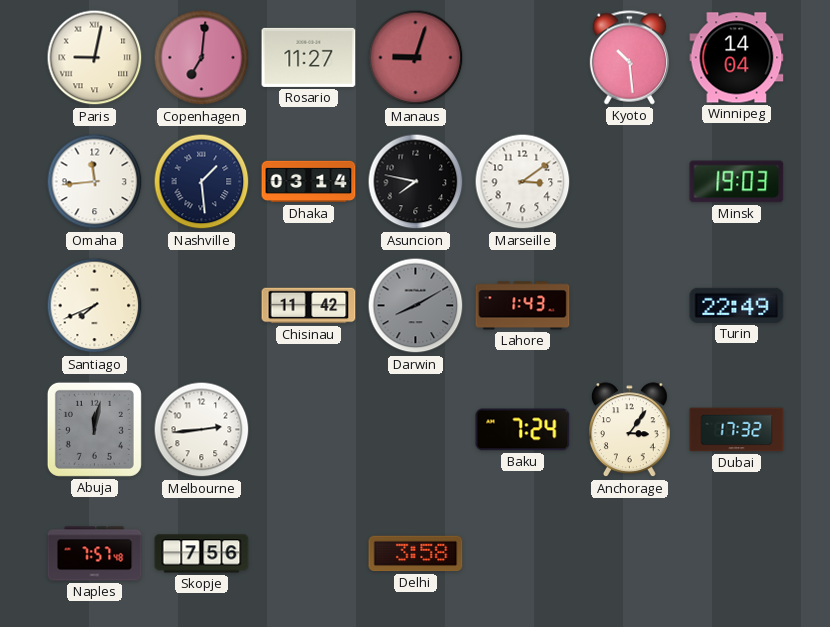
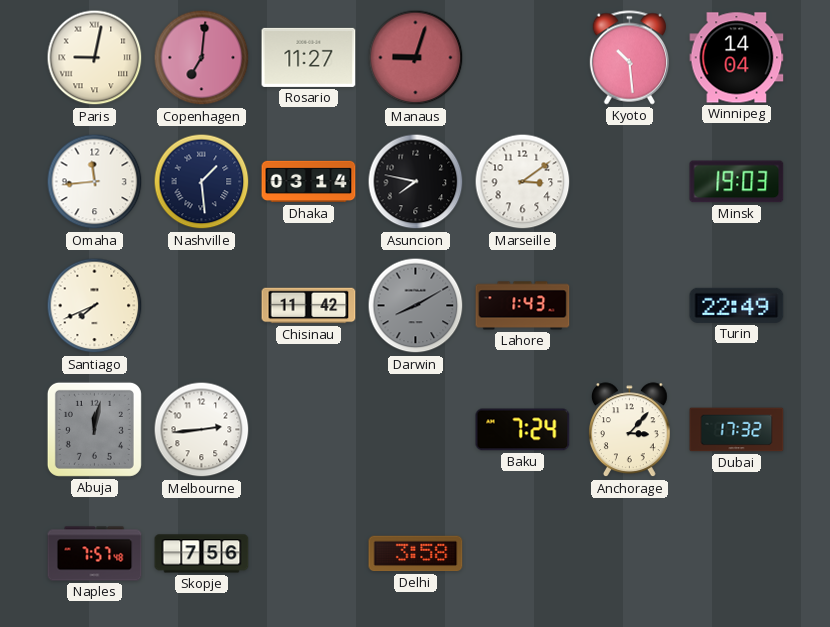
Anchorage: 3:06 -> 3:07
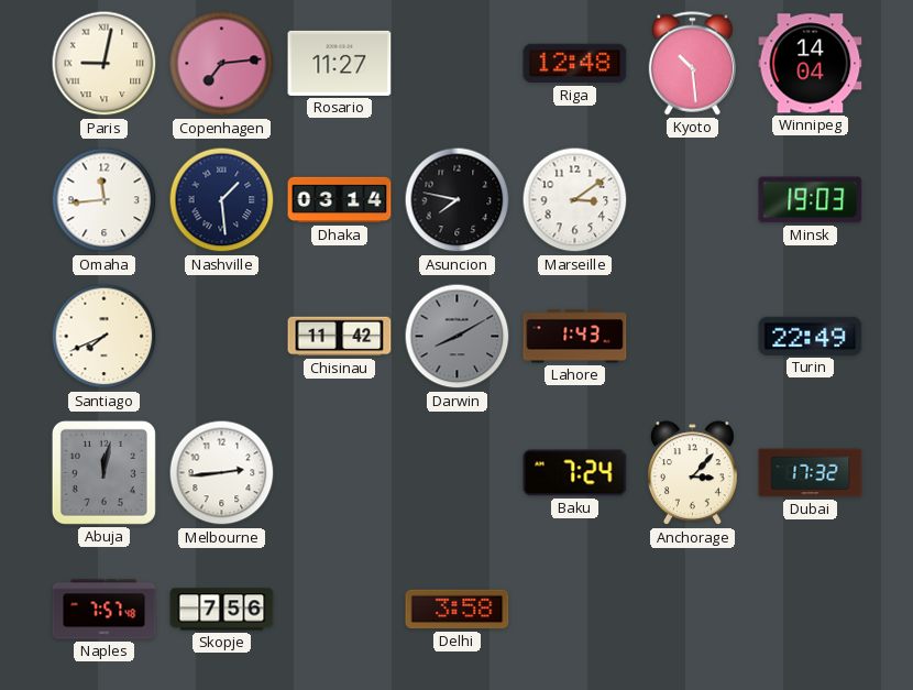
Copenhagen: 7:01 -> 7:14
Manaus: 9:03 -> none
Riga: none -> 12:48
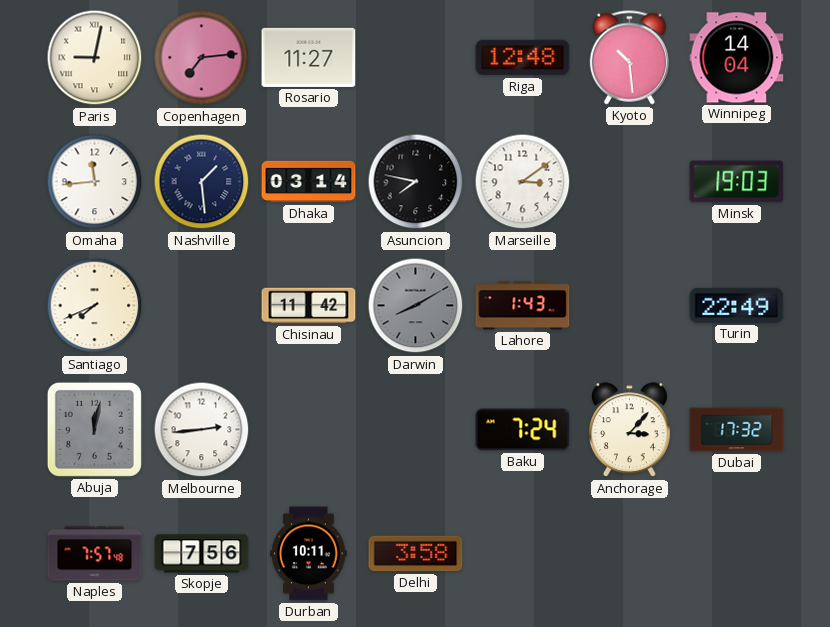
Durban: none -> 10:11
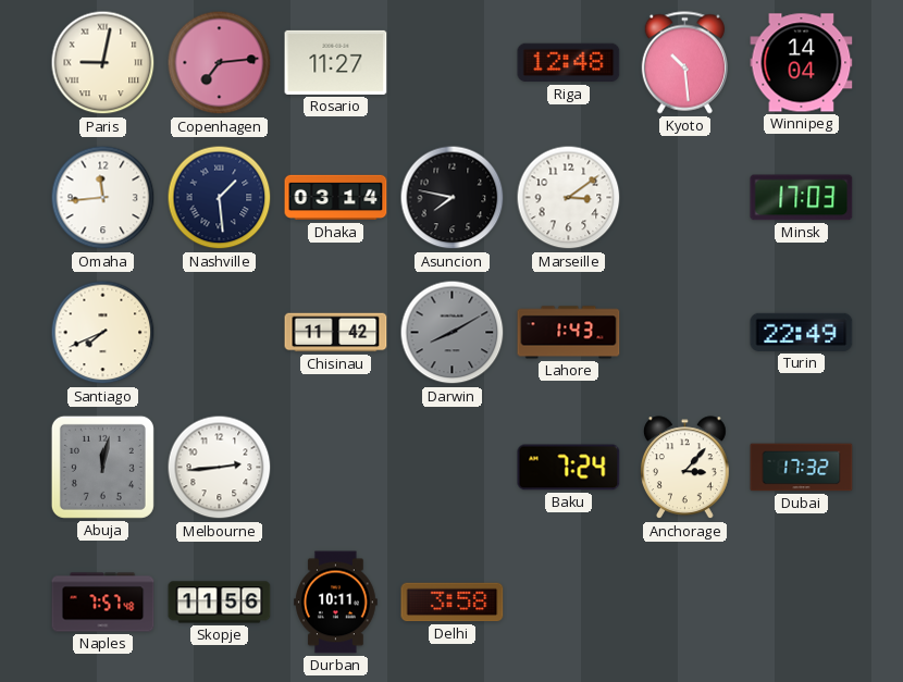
Minsk: 19:03 -> 17:03
Skopje: 7:56 -> 11:56
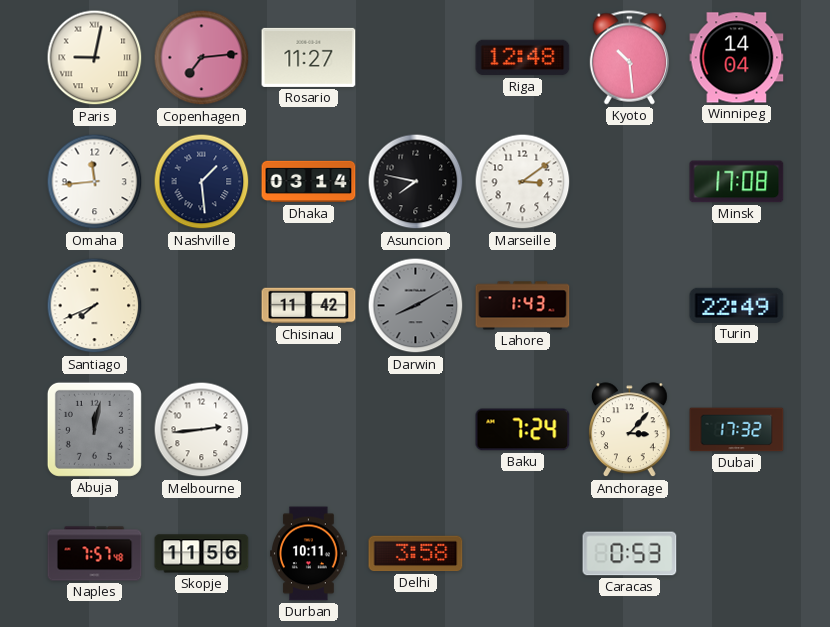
Minsk: 17:03 -> 17:08
Caracas: none -> 0:53
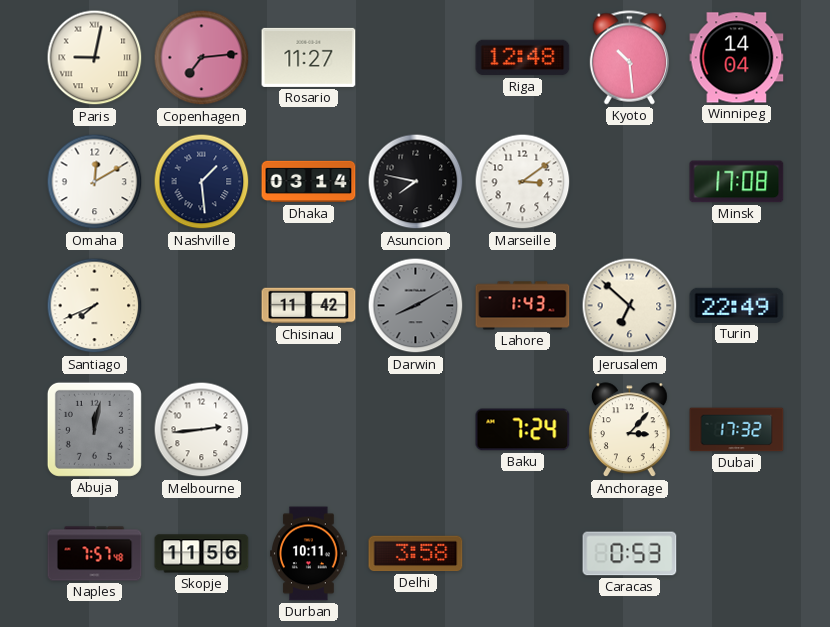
Omaha: 11:44 -> 12:10
Jerusalem: none -> 6:52
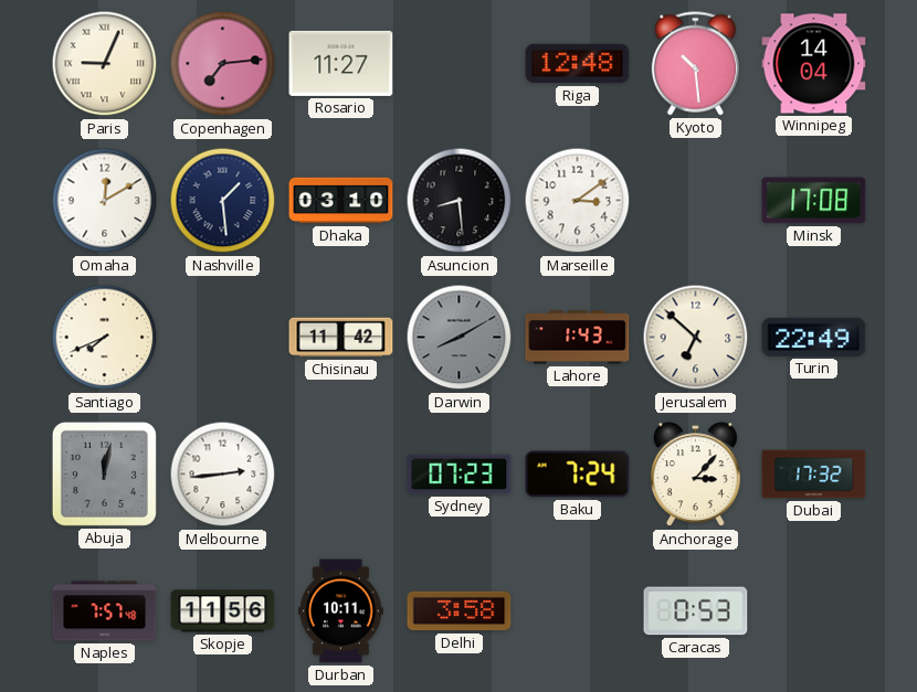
Paris: 9:02 -> 9:04
Dhaka: 03:14 -> 03:10
Asuncion: 7:47 -> 8:29
Sydney: none -> 07:23
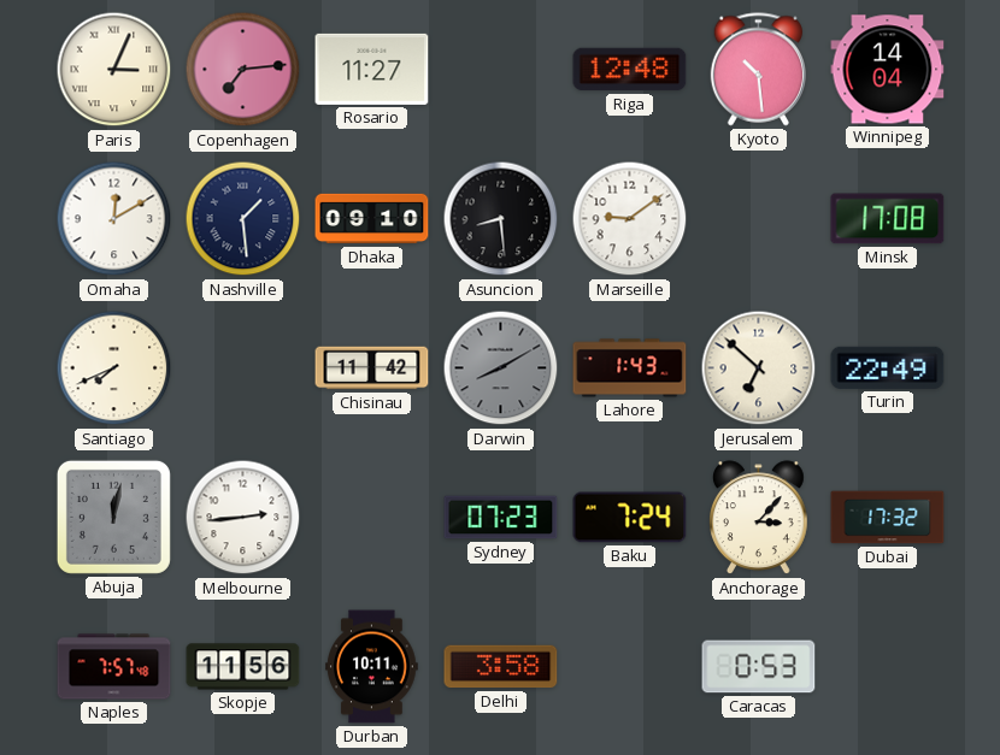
Paris: 9:04 -> 3:04
Dhaka: 03:10 -> 09:10
Marseille: 3:09 -> 9:09
